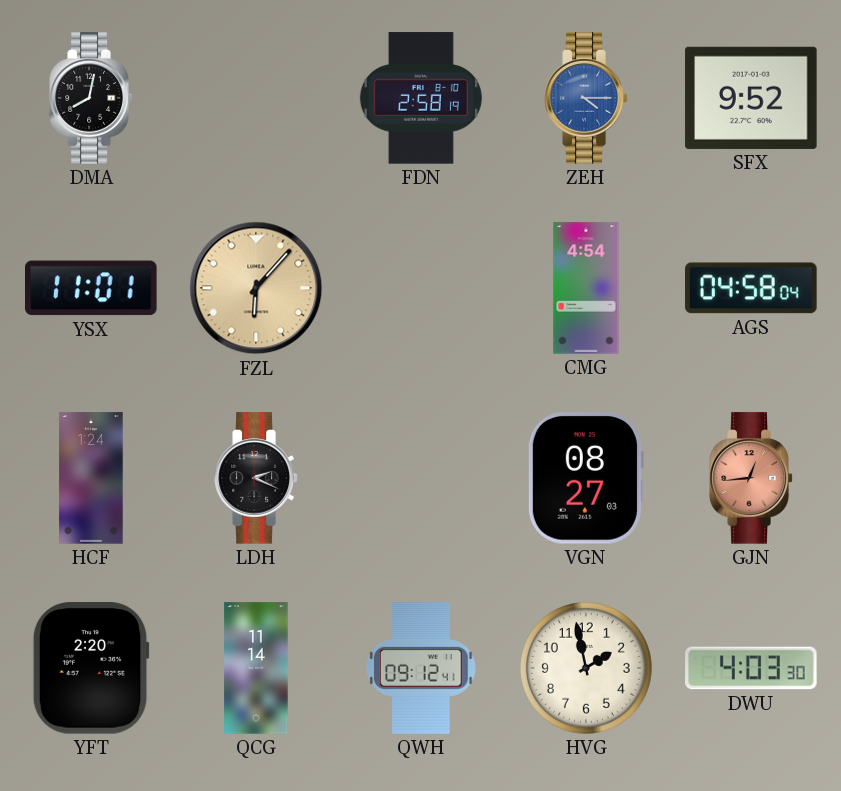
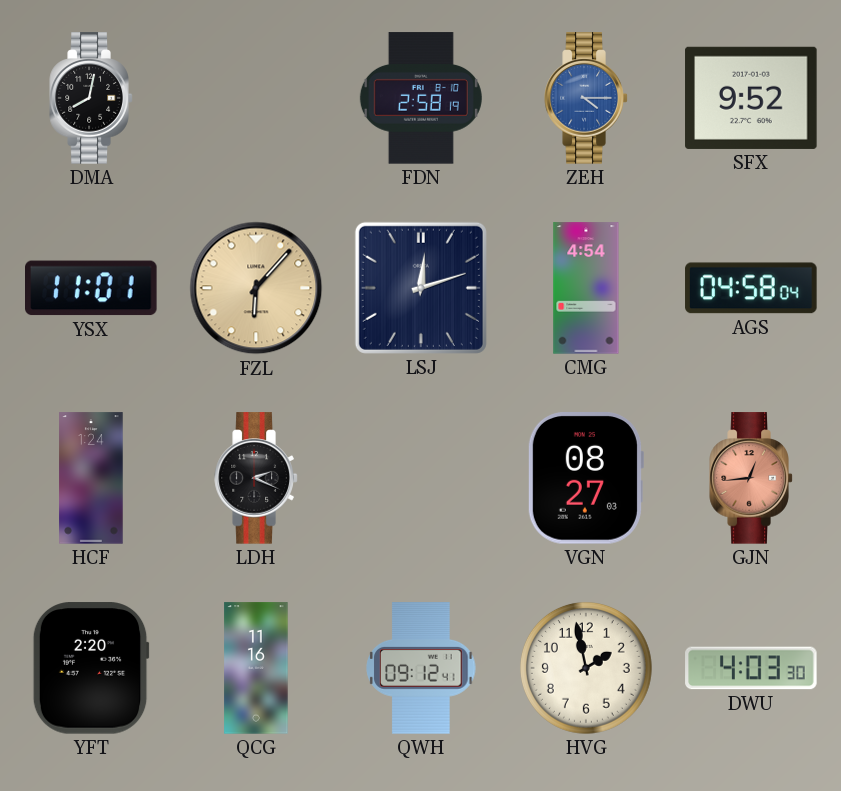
LSJ: none -> 12:12
QCG: 11:14 -> 11:16
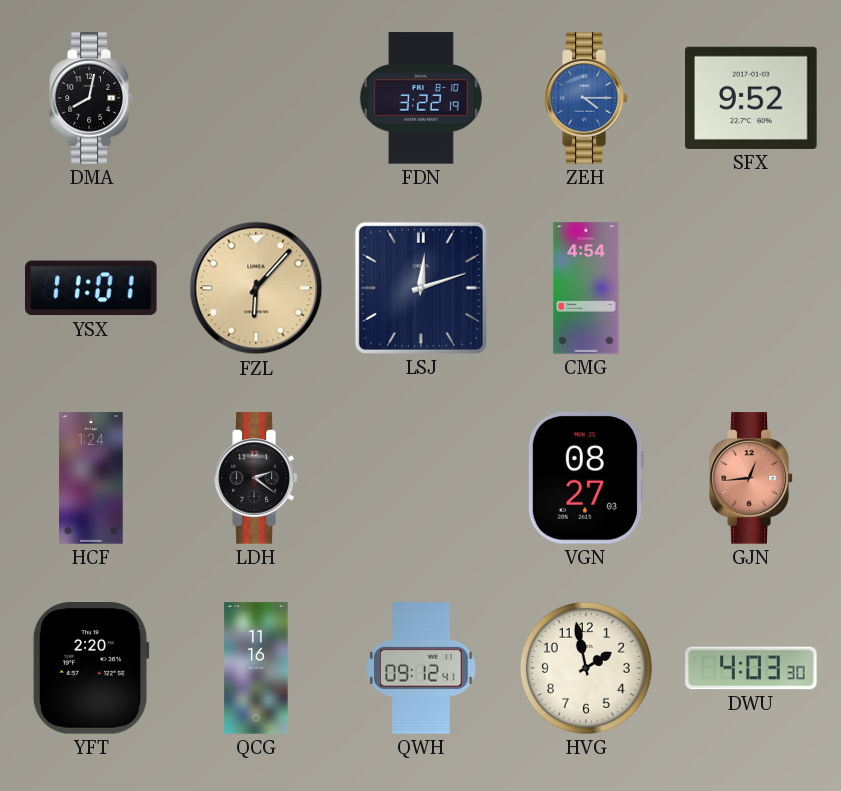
FDN: 2:58 -> 3:22
AGS: 04:58 -> none
LDH: 2:19 -> 2:21
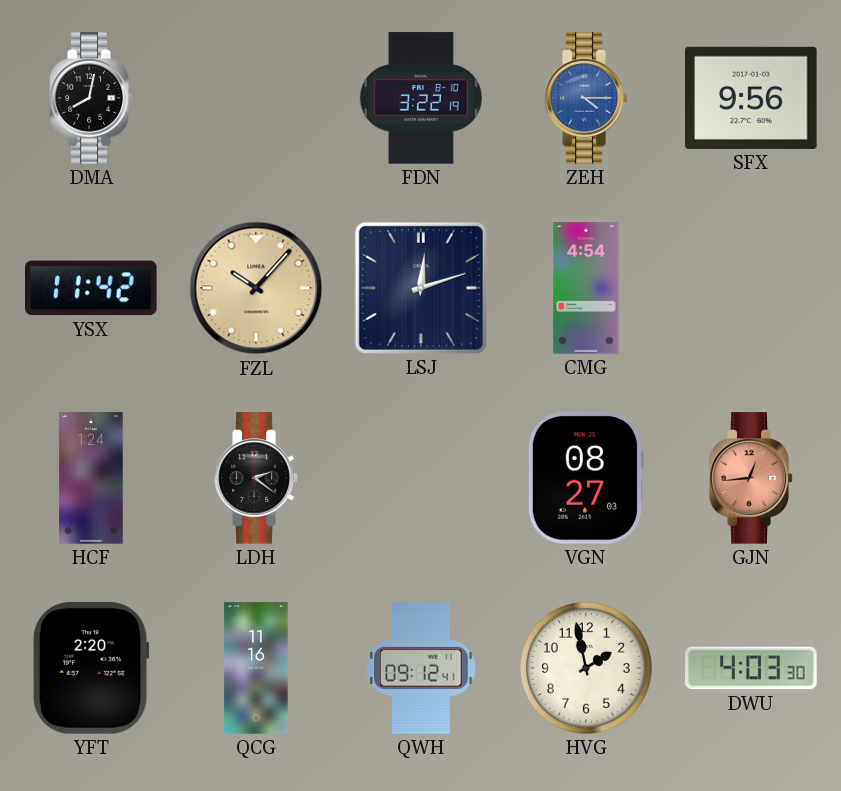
SFX: 9:52 -> 9:56
YSX: 11:01 -> 11:42
FZL: 6:07 -> 10:07
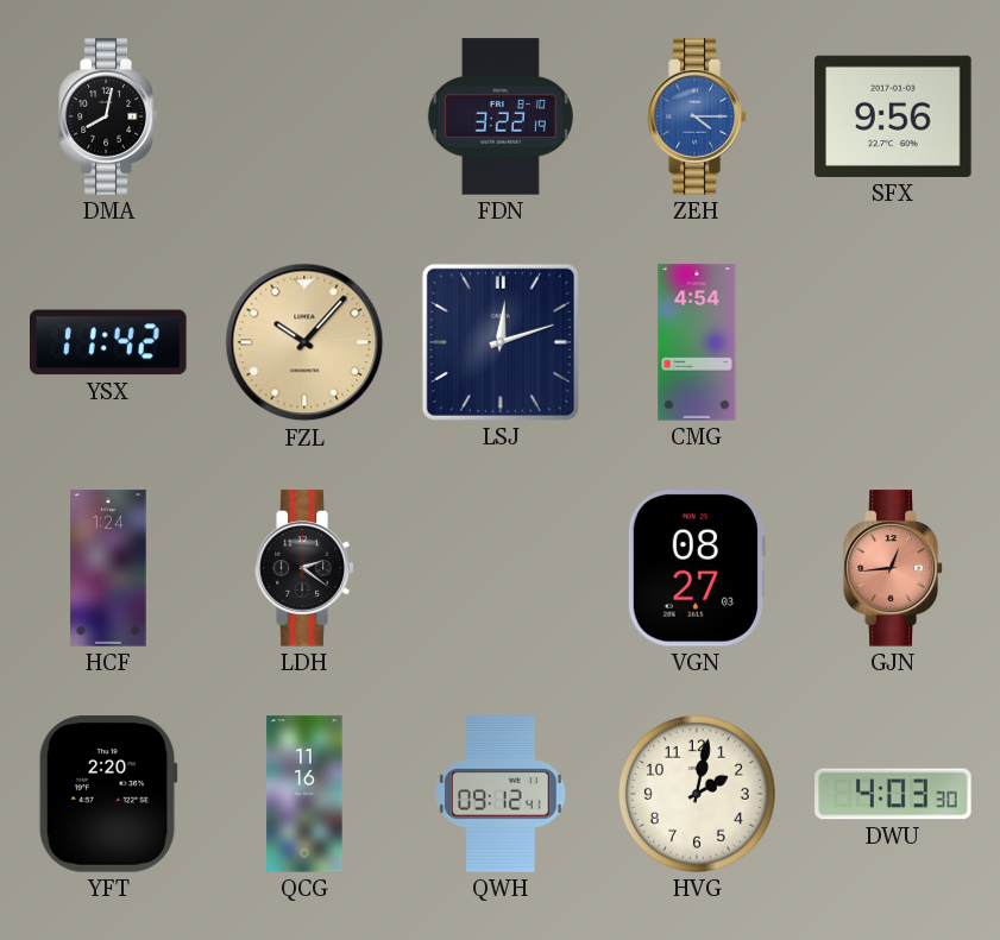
HVG: 1:58 -> 2:02
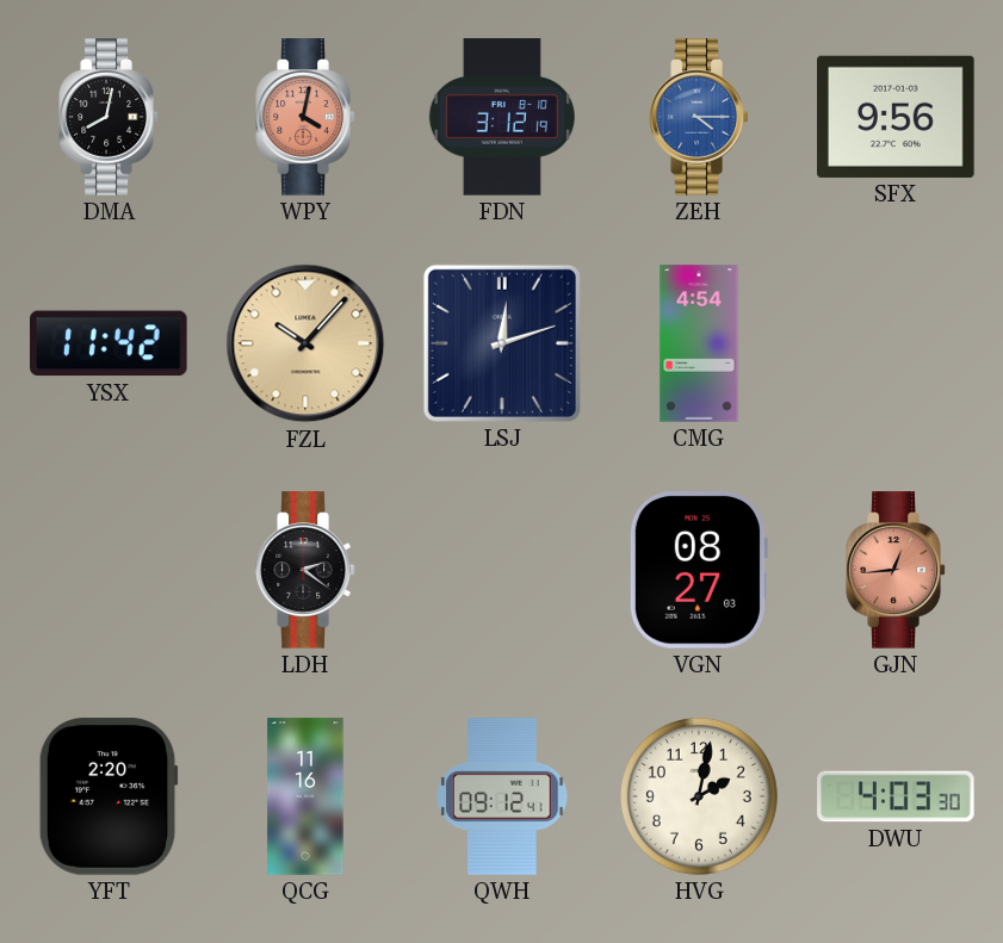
WPY: none -> 4:02
FDN: 3:22 -> 3:12
HCF: 1:24 -> none
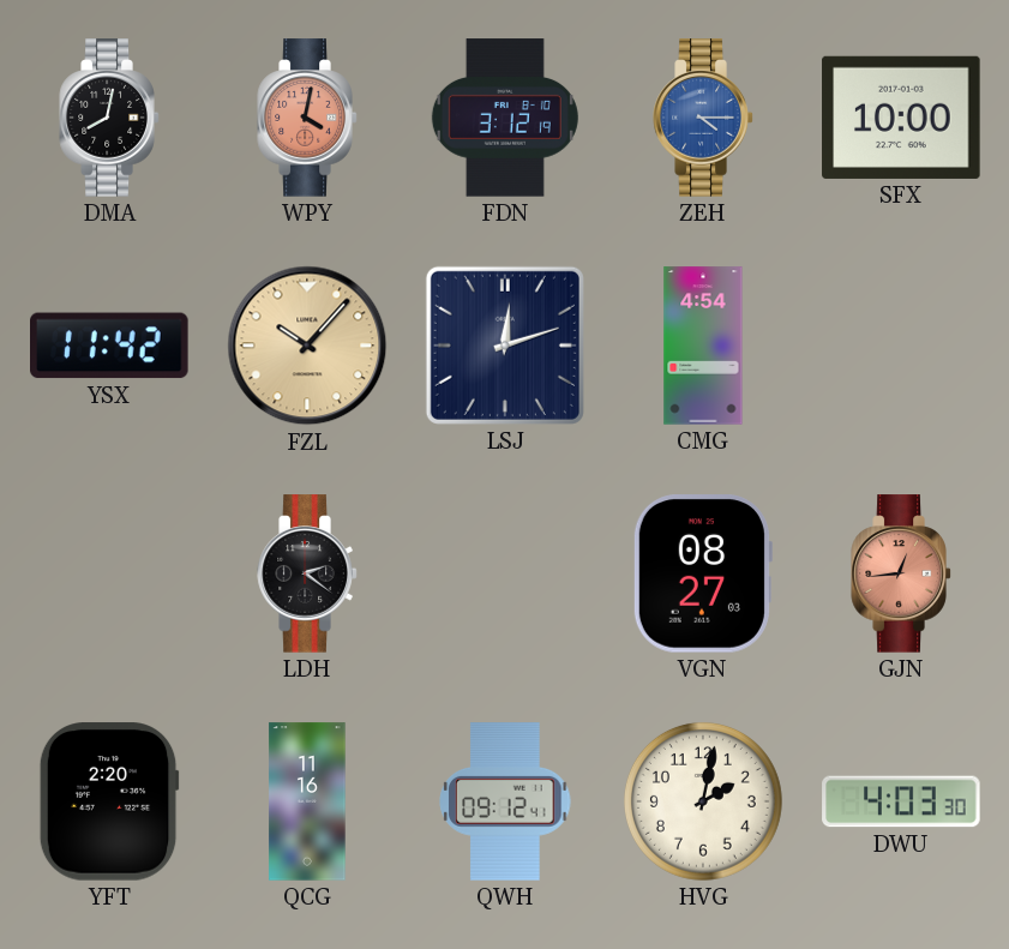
SFX: 9:56 -> 10:00
